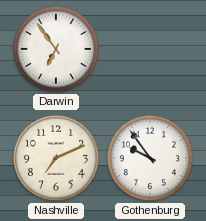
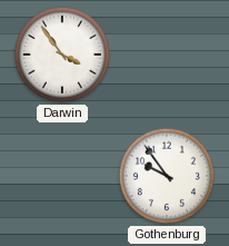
Darwin: 6:54 -> 3:54
Nashville: 7:11 -> none
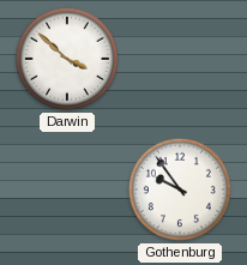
Darwin: 3:54 -> 3:52
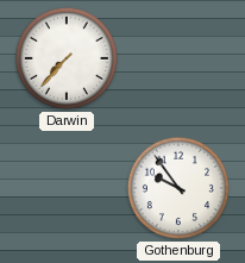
Darwin: 3:52 -> 7:37
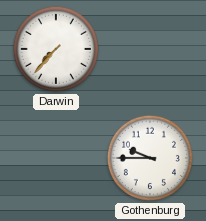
Gothenburg: 9:54 -> 9:45
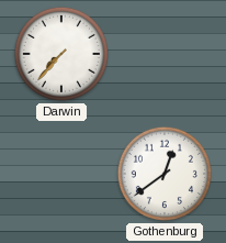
Gothenburg: 9:45 -> 12:39
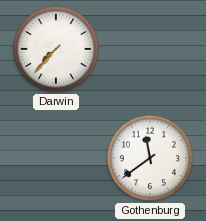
Gothenburg: 12:39 -> 11:39
